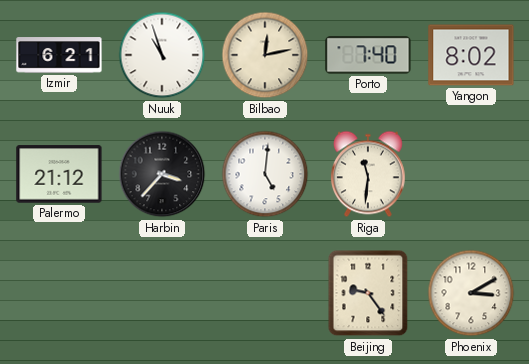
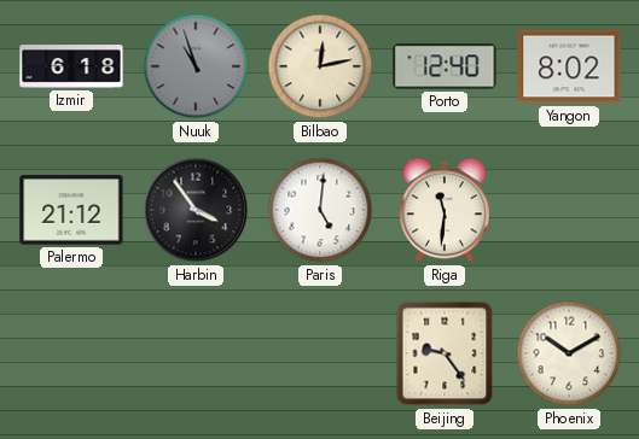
Izmir: 6:21 -> 6:18
Nuuk dial: white -> grey
Porto: 7:40 -> 12:40
Harbin: 3:37 -> 3:54
Phoenix: 3:10 -> 10:10
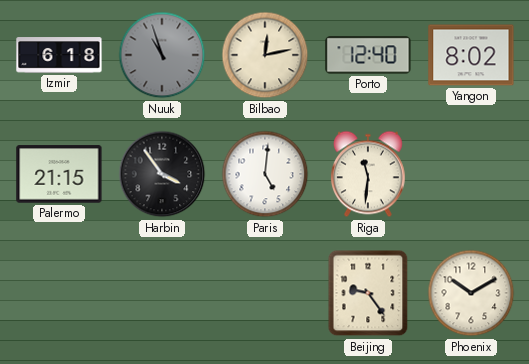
Palermo: 21:12 -> 21:15
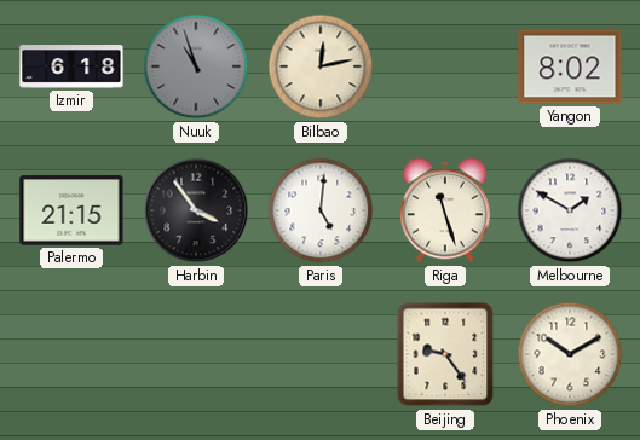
Porto: 12:40 -> none
Riga: 11:31 -> 11:27
Melbourne: none -> 1:50
